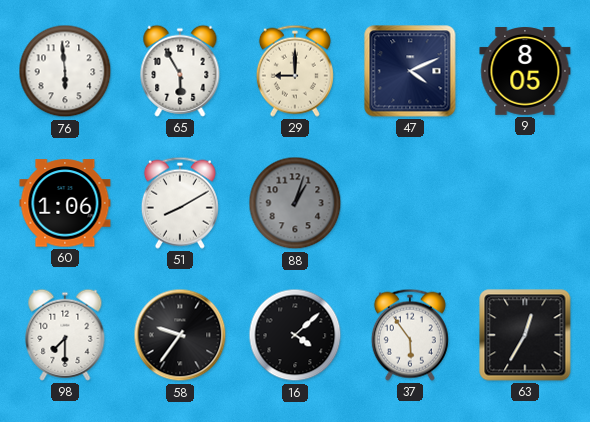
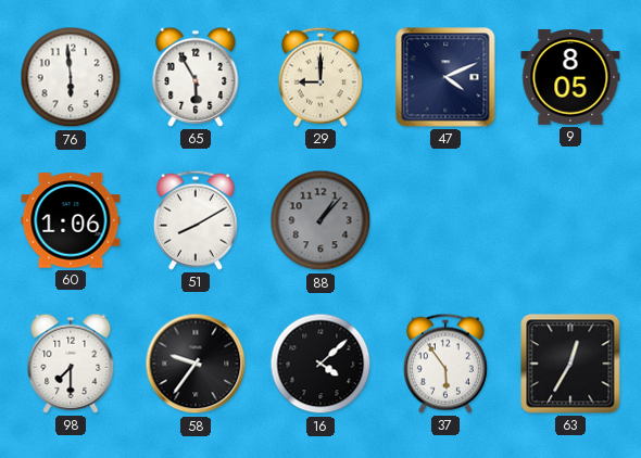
88: 1:03 -> 1:07
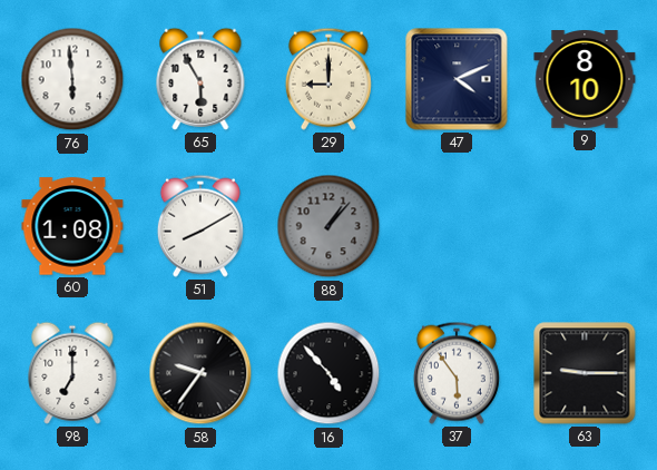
9: 8:05 -> 8:10
60: 1:06 -> 1:08
98: 7:30 -> 7:00
16: 4:08 -> 4:53
63: 12:35 -> 9:15
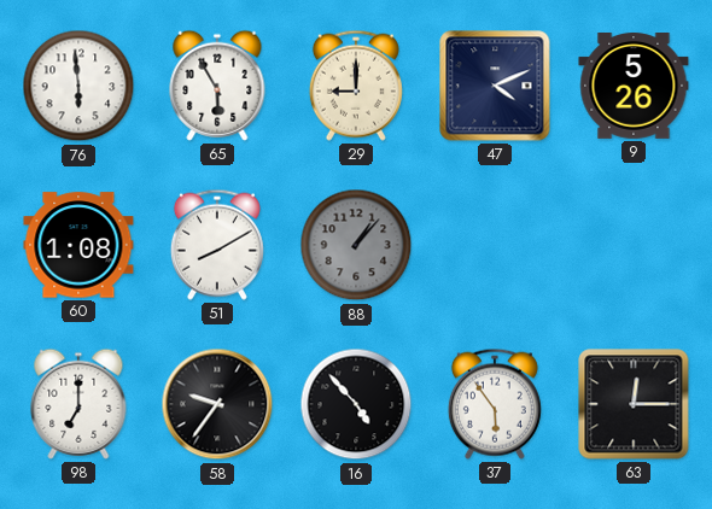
9: 8:10 -> 5:26
63: 9:15 -> 12:15
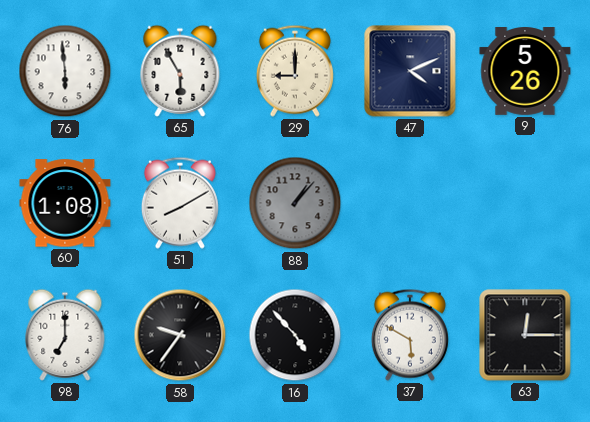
37: 5:54 -> 5:50
